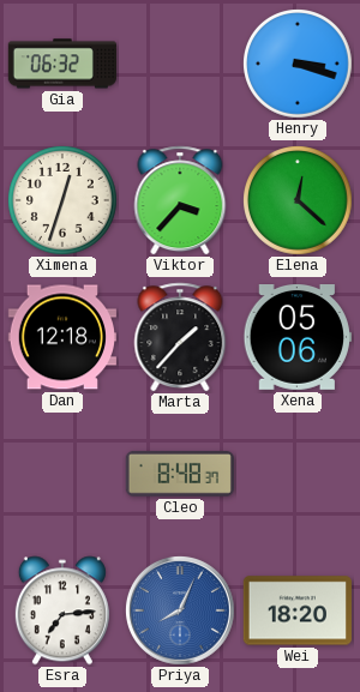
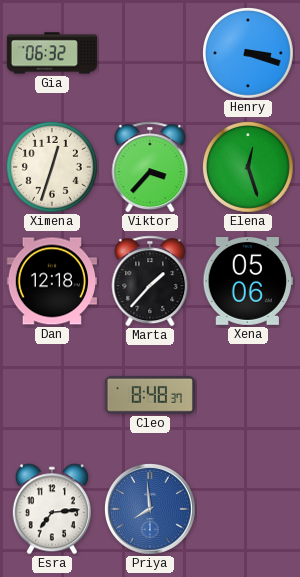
Elena: 12:22 -> 12:27
Priya: 8:04 -> 7:59
Wei: 18:20 -> none
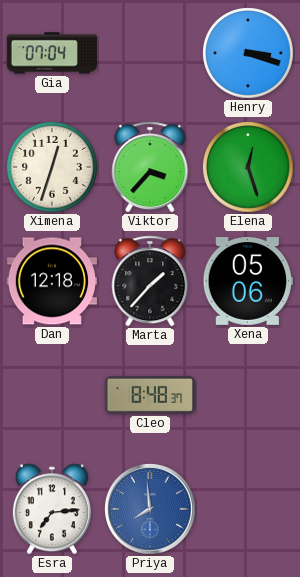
Gia: 06:32 -> 07:04
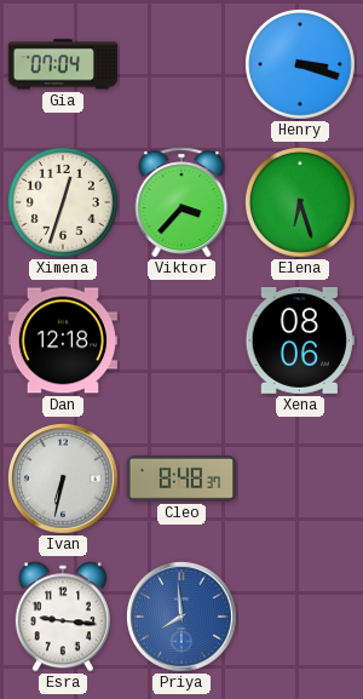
Elena: 12:27 -> 6:27
Marta: 1:37 -> none
Xena: 05:06 -> 08:06
Ivan: none -> 6:32
Esra: 7:14 -> 9:16
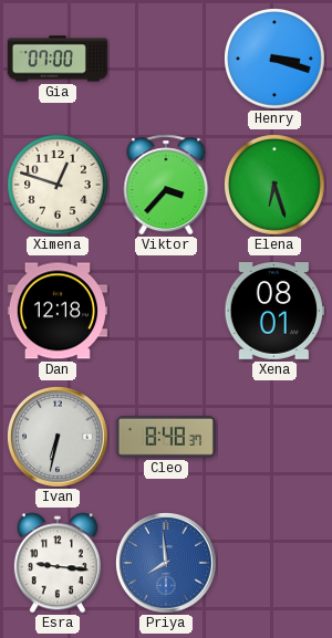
Gia: 07:04 -> 07:00
Ximena: 12:33 -> 12:48
Xena: 08:06 -> 08:01
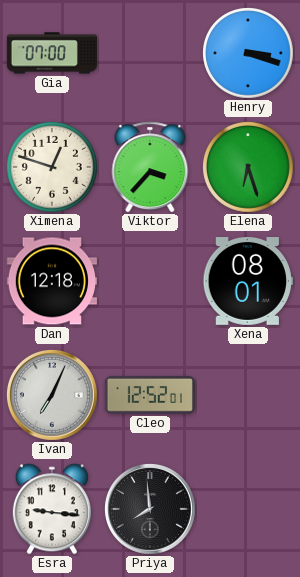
Ivan: 6:32 -> 7:04
Cleo: 8:48 -> 12:52
Priya dial: blue -> black
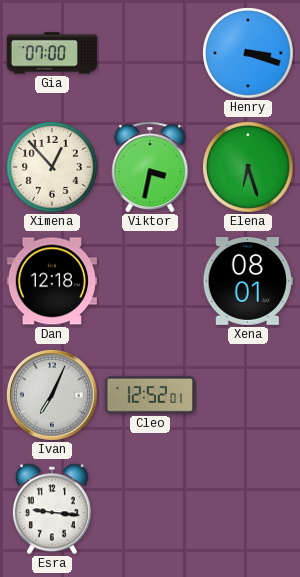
Ximena: 12:48 -> 12:53
Viktor: 3:37 -> 3:32
Priya: 7:59 -> none
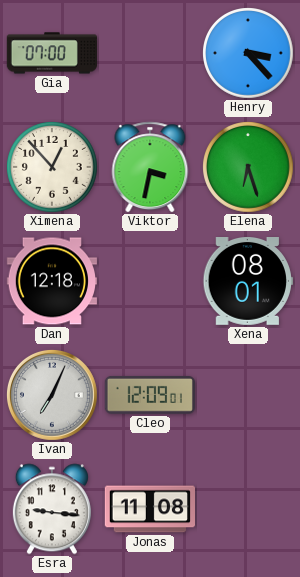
Henry: 3:18 -> 3:23
Cleo: 12:52 -> 12:09
Jonas: none -> 11:08
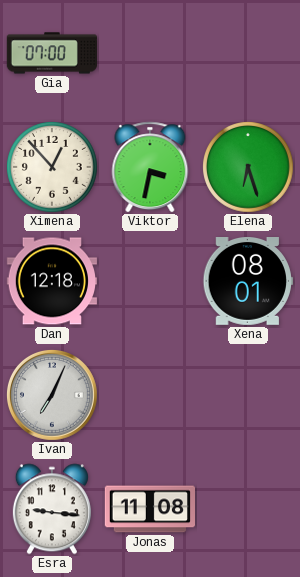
Henry: 3:23 -> none
Cleo: 12:09 -> none
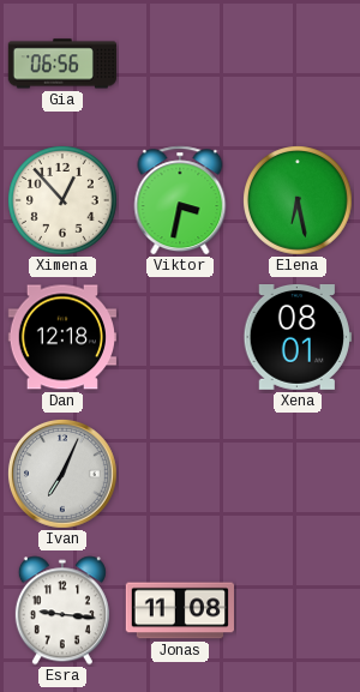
Gia: 07:00 -> 06:56
Elena: 6:27 -> 6:28
